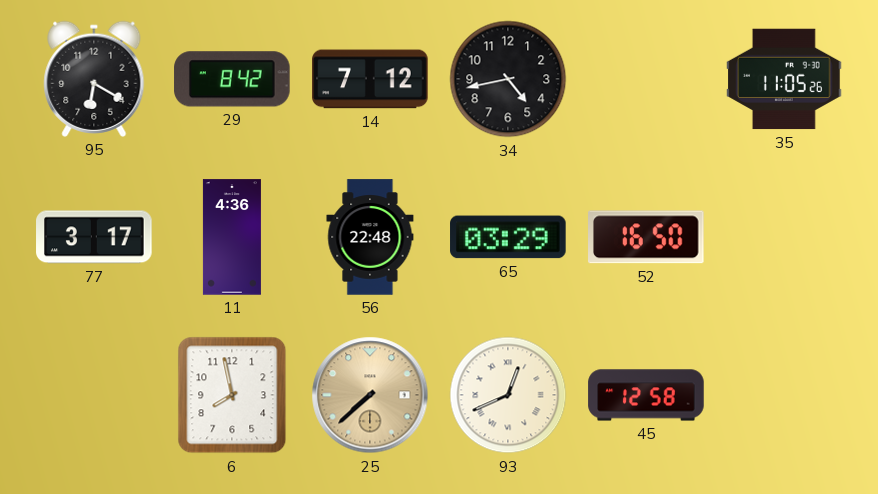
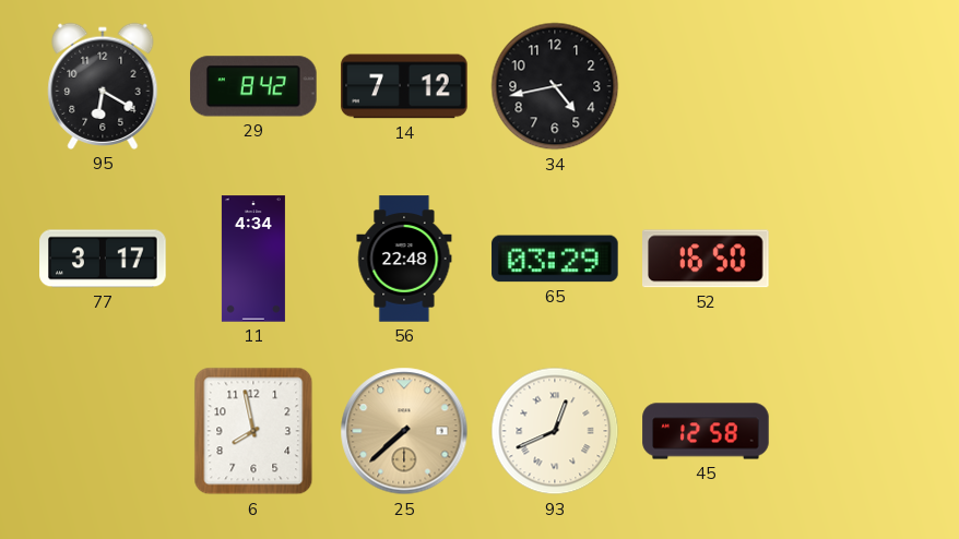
35: 11:05 -> none
11: 4:36 -> 4:34
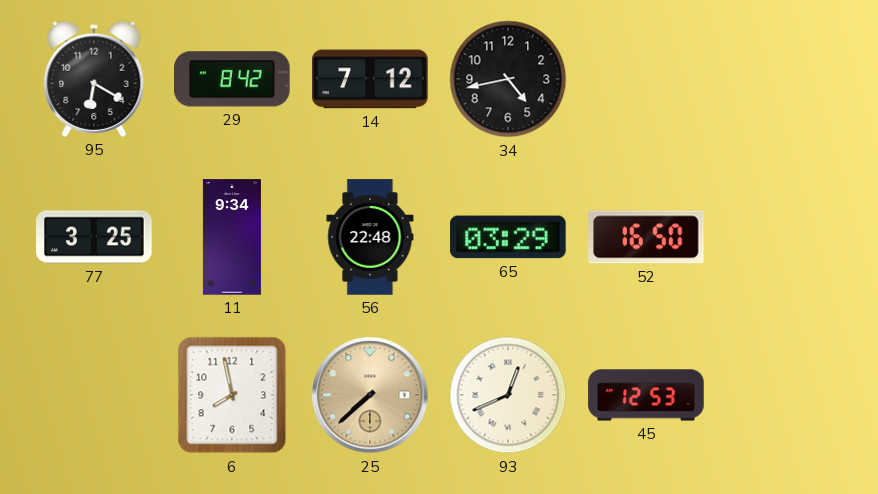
77: 3:17 -> 3:25
11: 4:34 -> 9:34
45: 12:58 -> 12:53
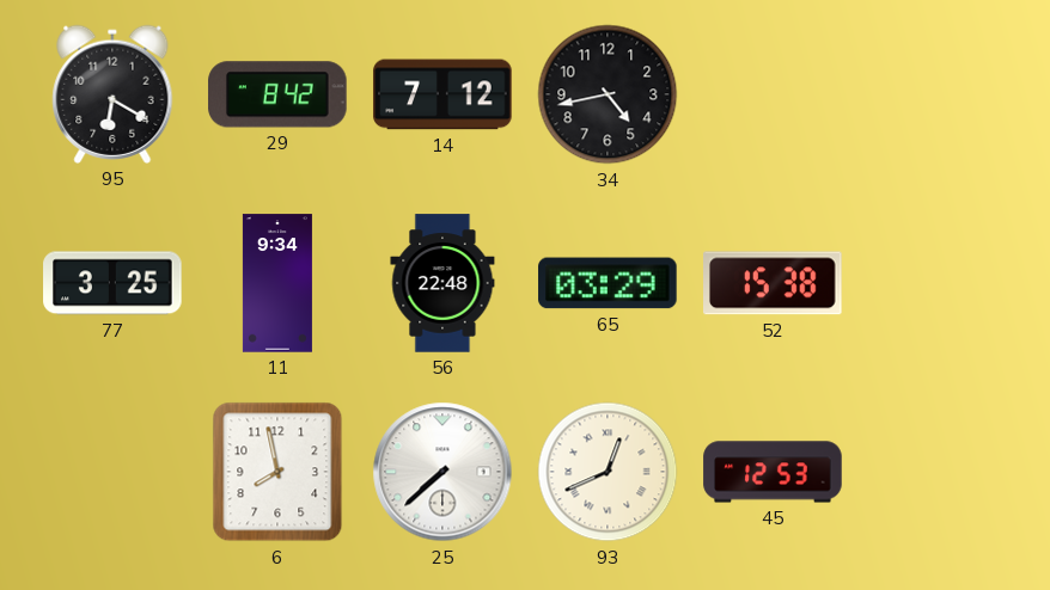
52: 16:50 -> 15:38
25 dial: champagne -> white
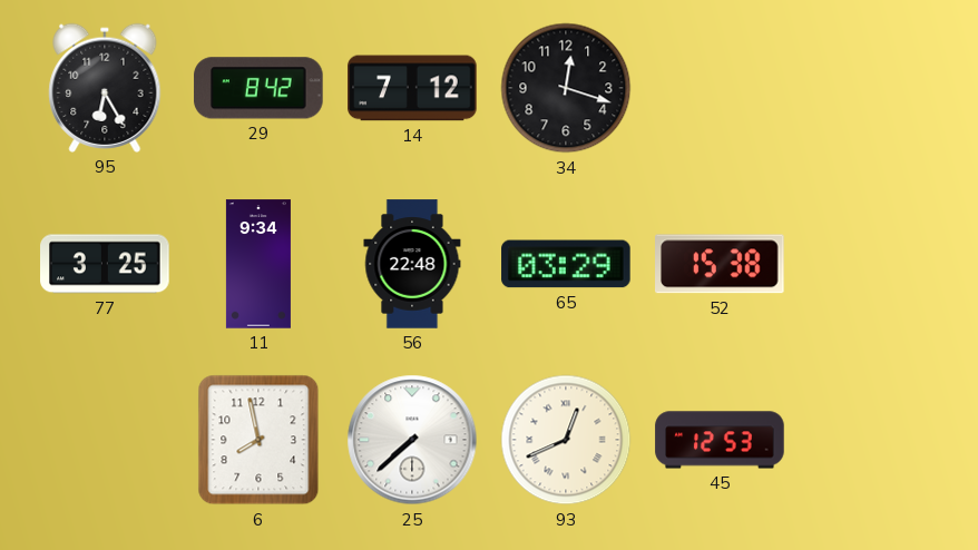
95: 6:20 -> 6:25
34: 4:43 -> 12:18
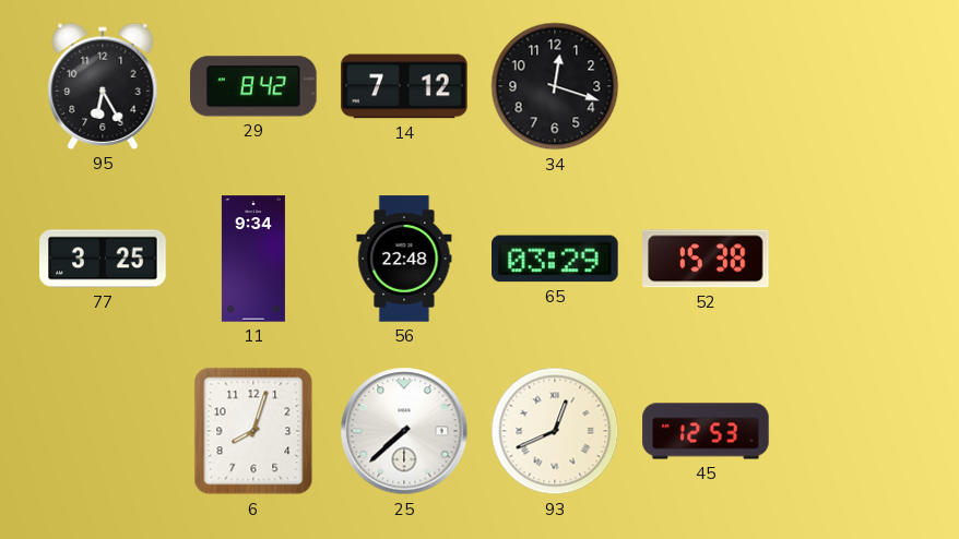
6: 7:58 -> 8:03
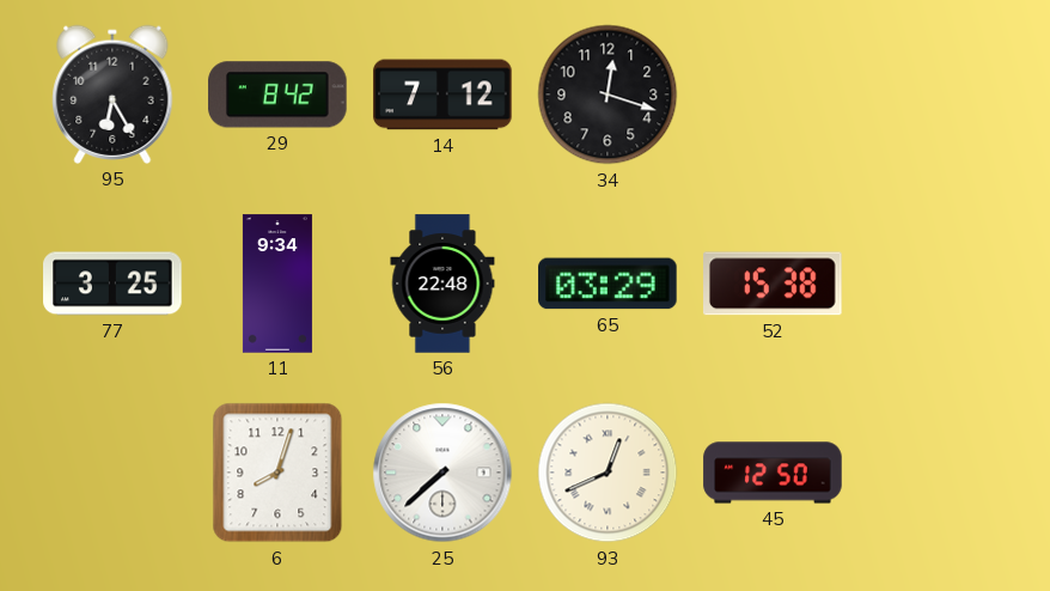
45: 12:53 -> 12:50
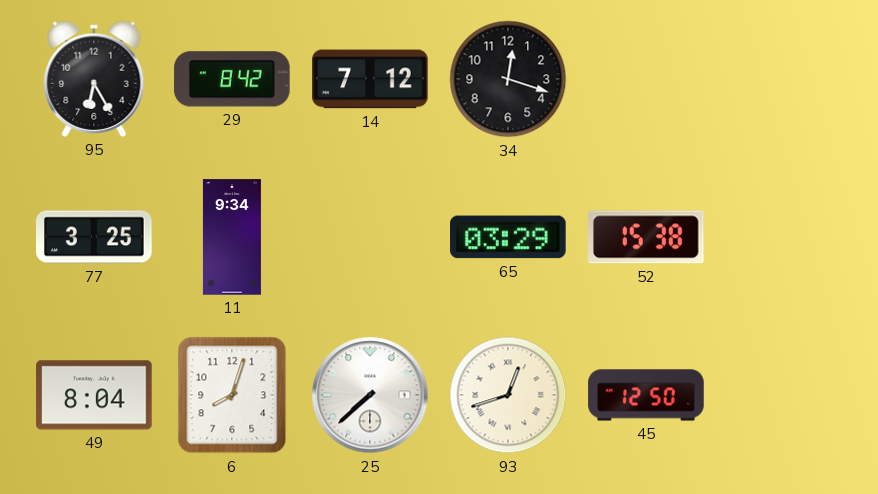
56: 22:48 -> none
49: none -> 8:04
93: 12:41 -> 12:42
